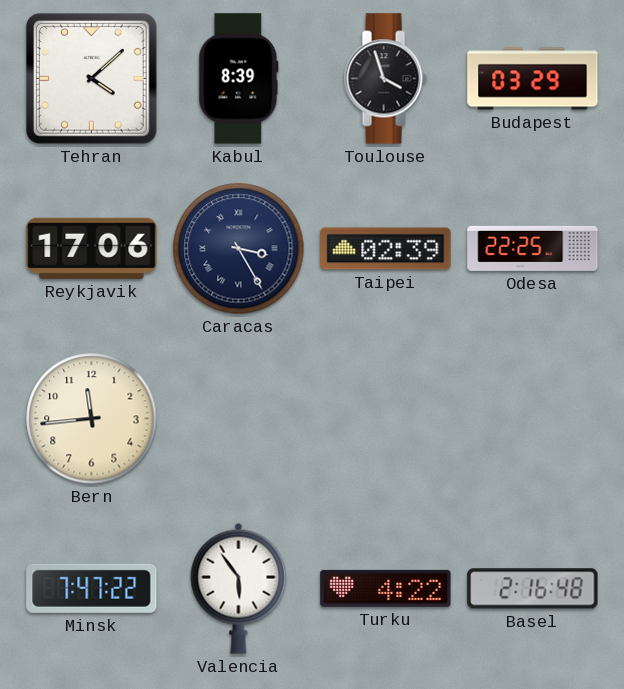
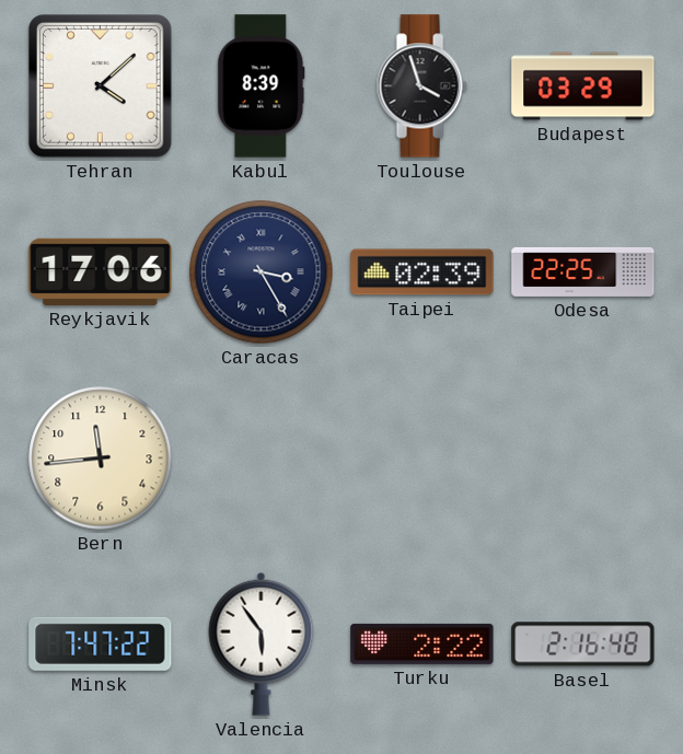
Turku: 4:22 -> 2:22
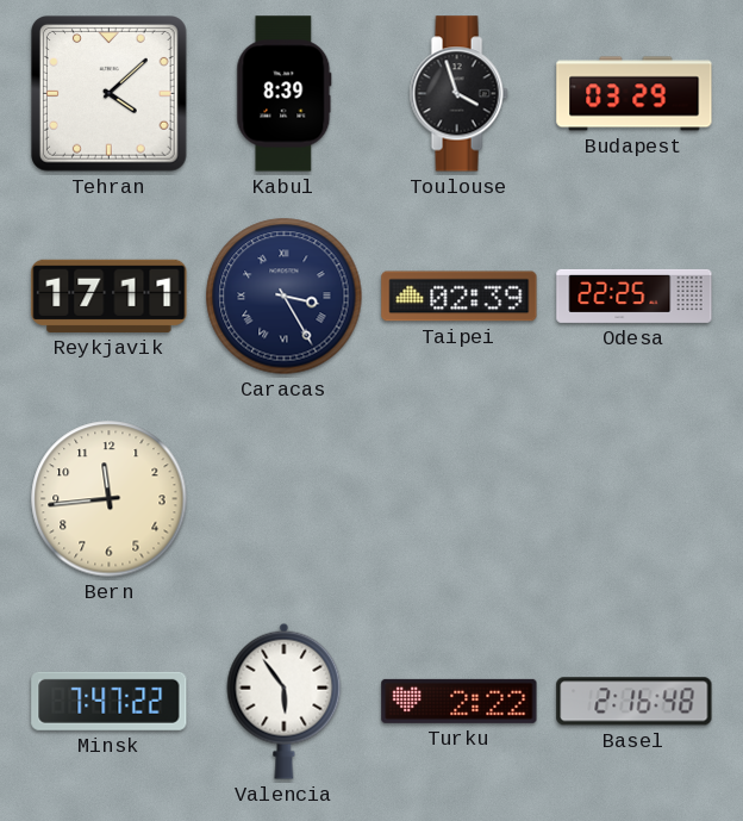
Reykjavik: 17:06 -> 17:11
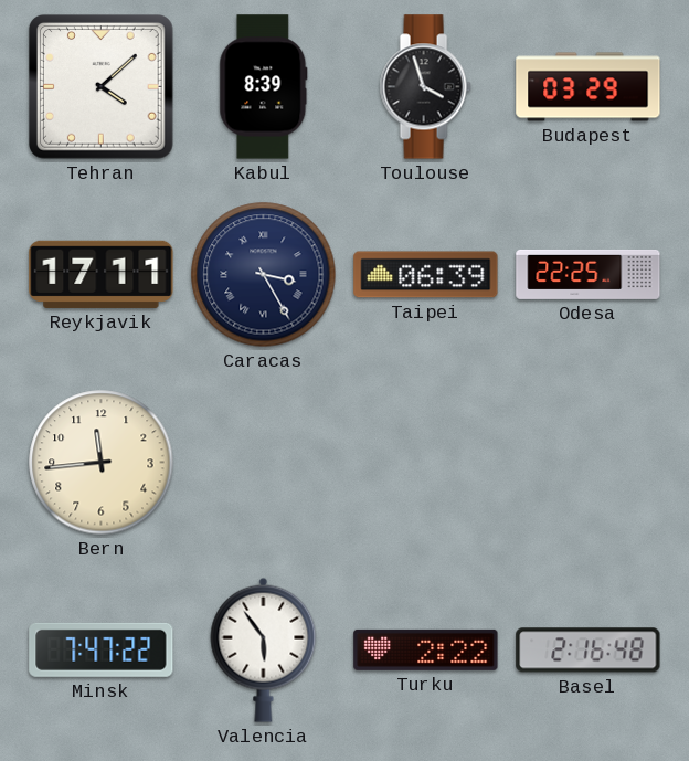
Taipei: 02:39 -> 06:39
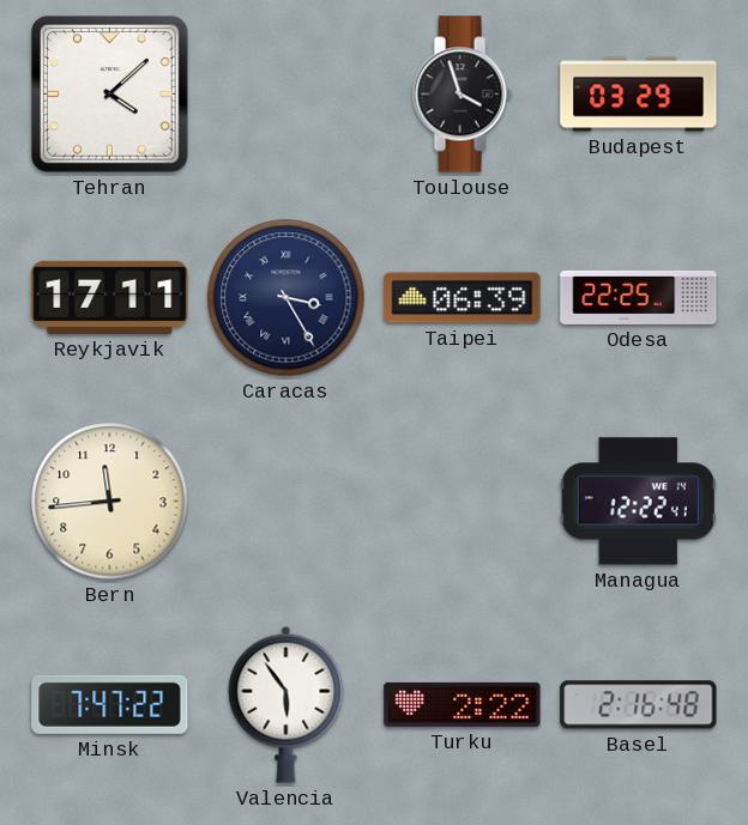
Kabul: 8:39 -> none
Managua: none -> 12:22
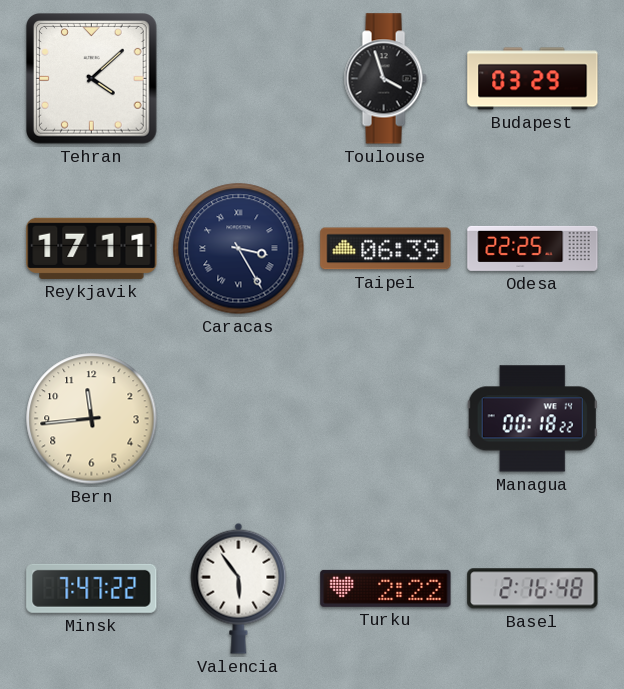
Managua: 12:22 -> 00:18
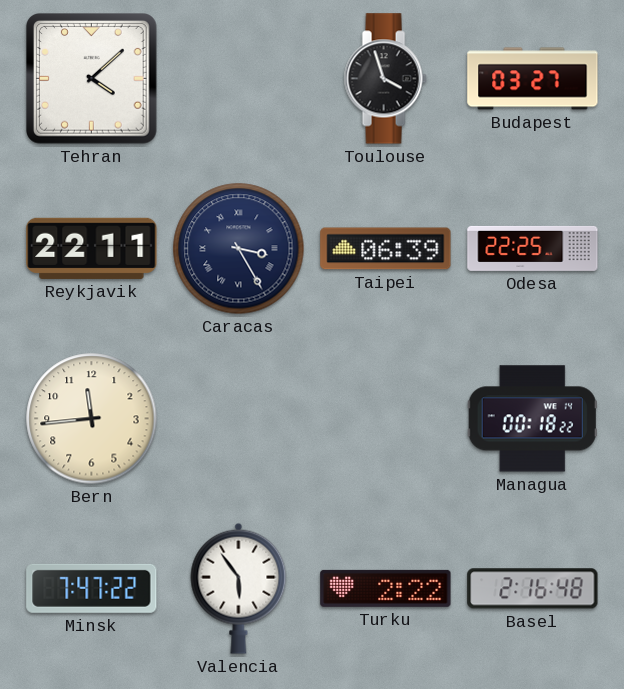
Budapest: 03:29 -> 03:27
Reykjavik: 17:11 -> 22:11
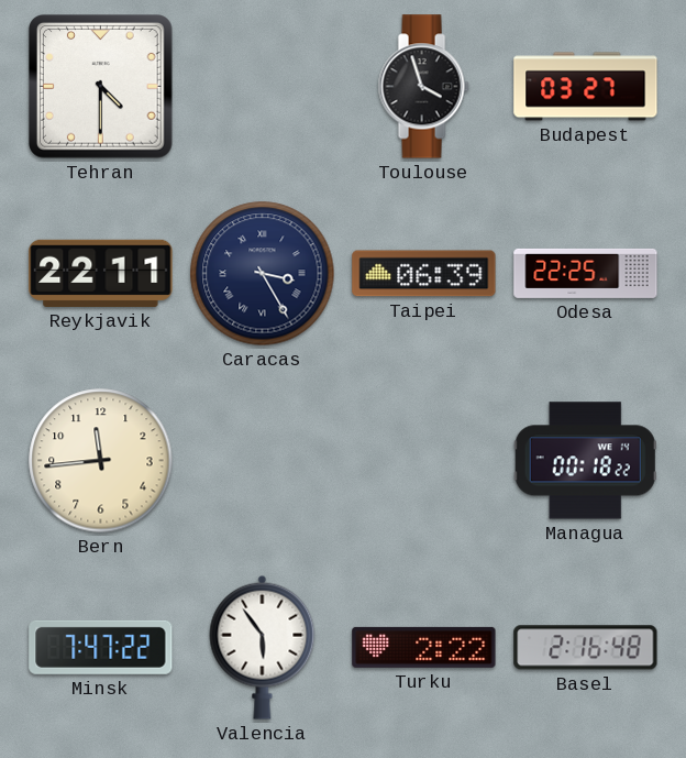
Tehran: 4:08 -> 4:30
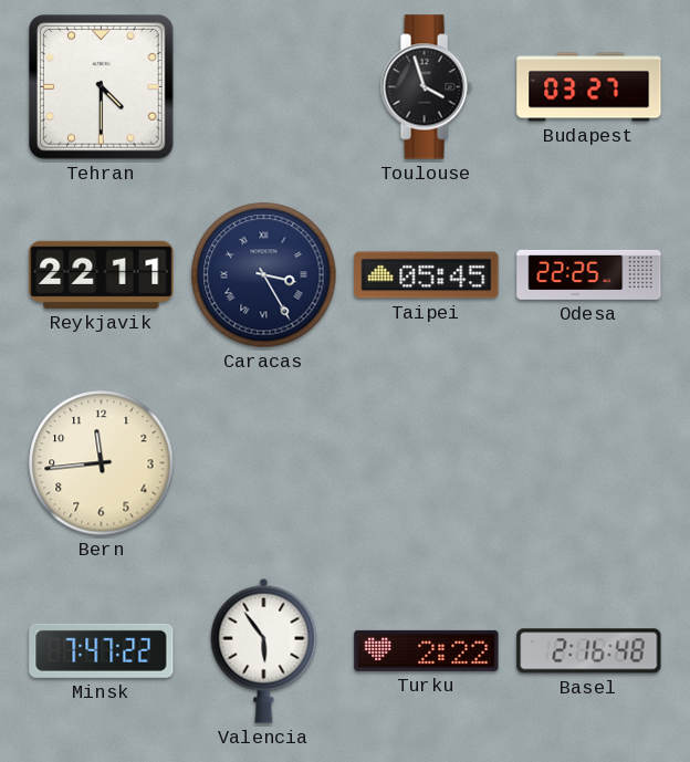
Taipei: 06:39 -> 05:45
Managua: 00:18 -> none
